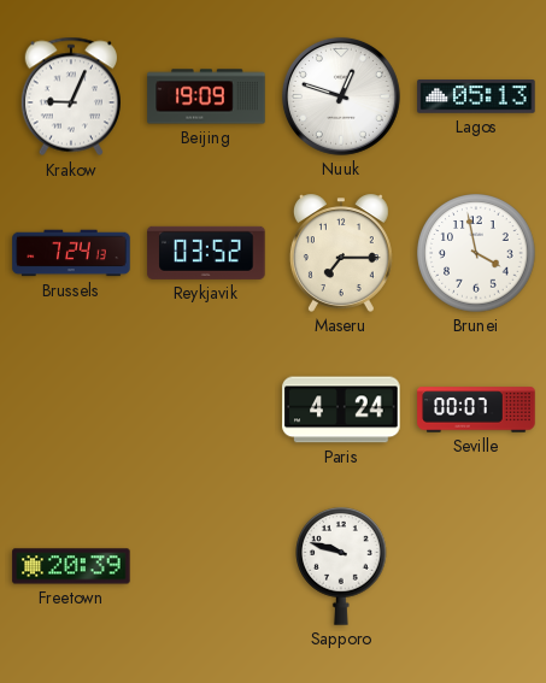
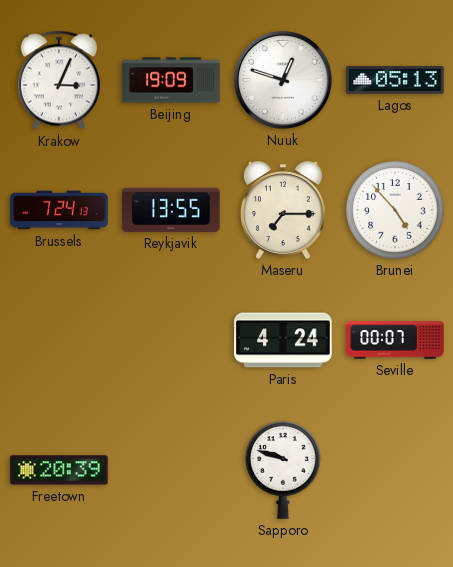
Krakow: 9:04 -> 3:04
Reykjavik: 03:52 -> 13:55
Brunei: 3:58 -> 4:53
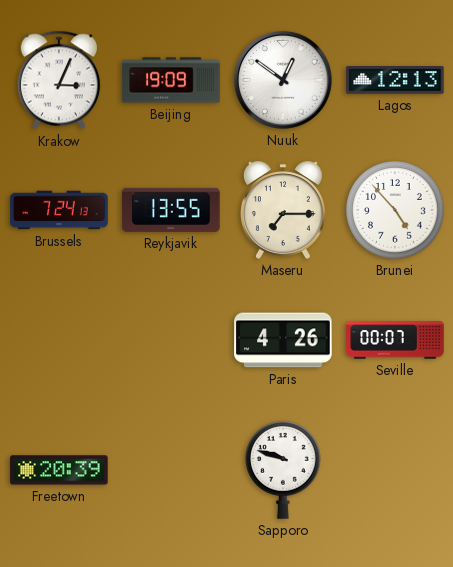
Nuuk: 12:48 -> 12:51
Lagos: 05:13 -> 12:13
Paris: 4:24 -> 4:26
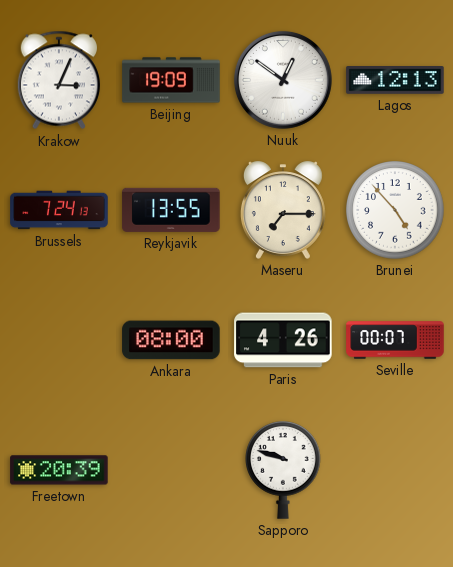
Ankara: none -> 08:00
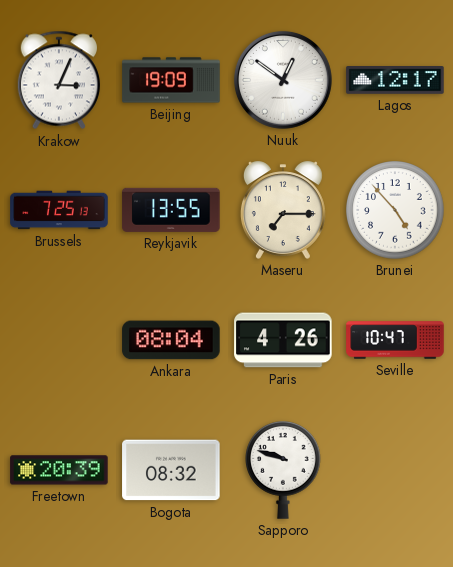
Lagos: 12:13 -> 12:17
Brussels: 7:24 -> 7:25
Ankara: 08:00 -> 08:04
Seville: 00:07 -> 10:47
Bogota: none -> 08:32
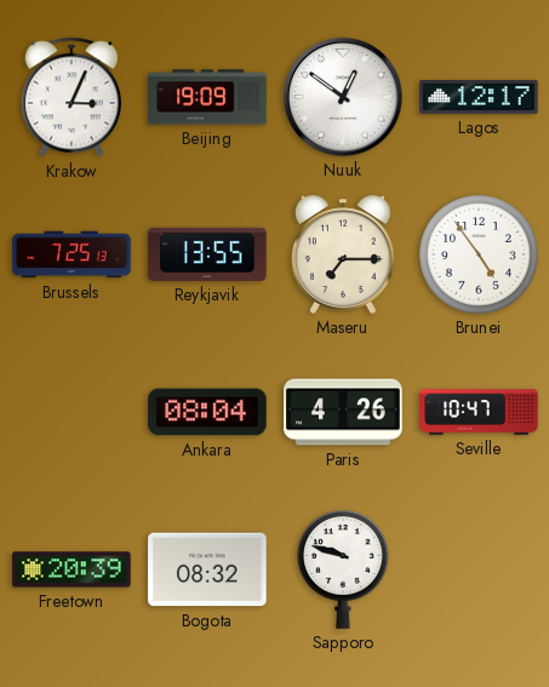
Brunei: 4:53 -> 4:54
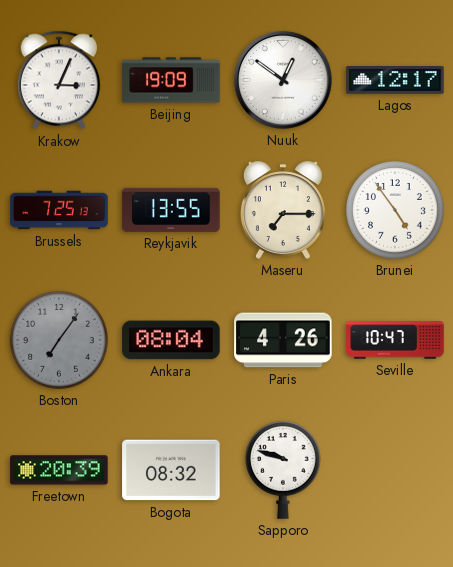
Boston: none -> 7:06
